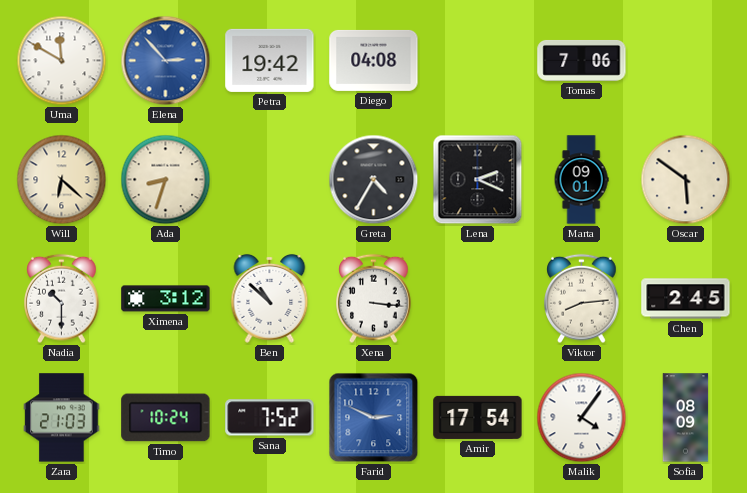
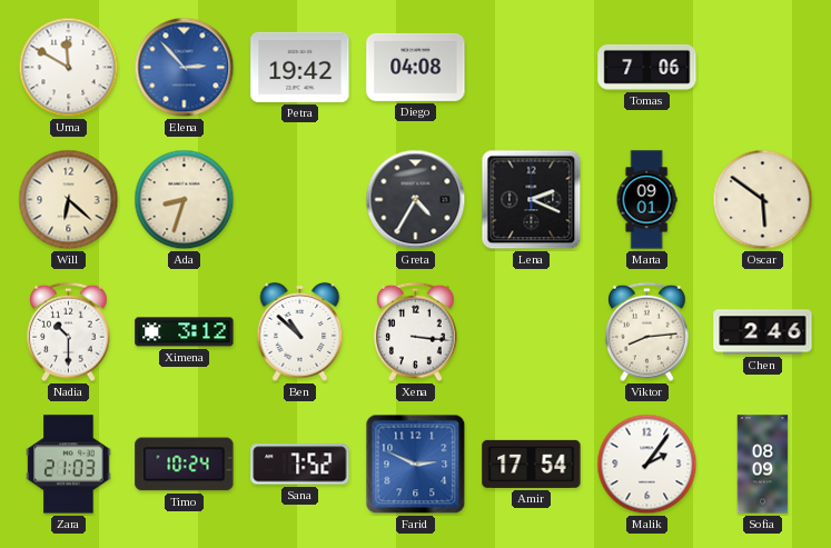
Chen: 2:45 -> 2:46
Malik: 4:06 -> 2:06
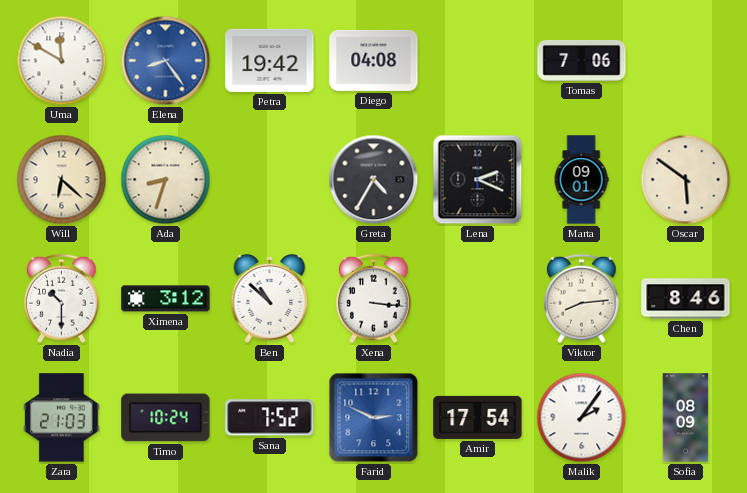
Elena: 2:53 -> 8:24
Chen: 2:46 -> 8:46
